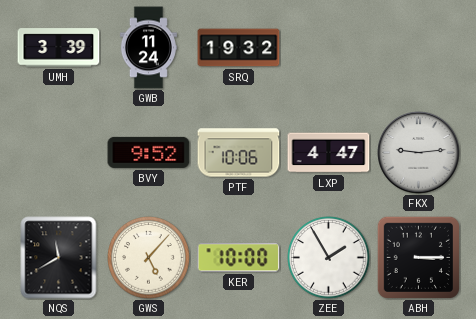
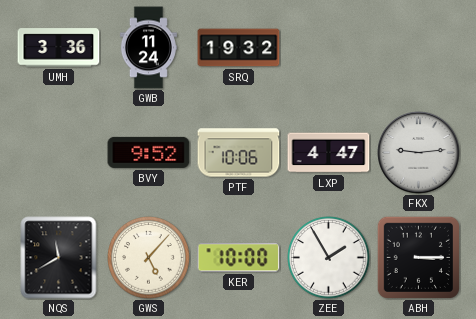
UMH: 3:39 -> 3:36
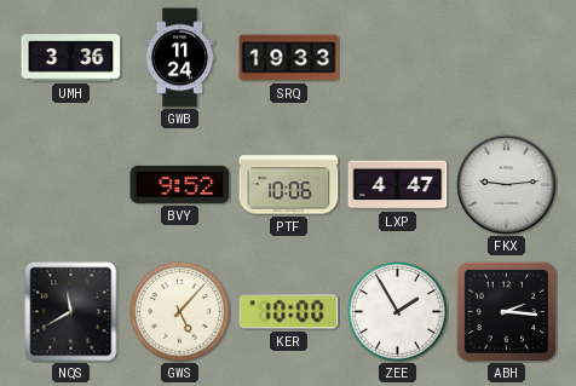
SRQ: 19:32 -> 19:33
ABH: 3:15 -> 2:16
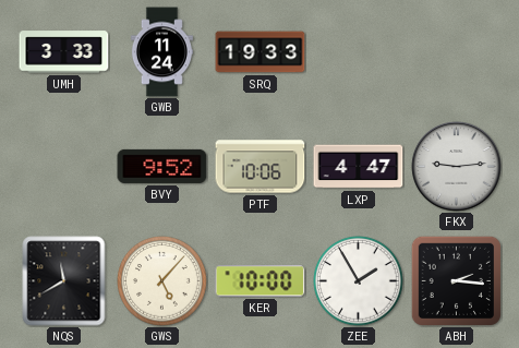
UMH: 3:36 -> 3:33
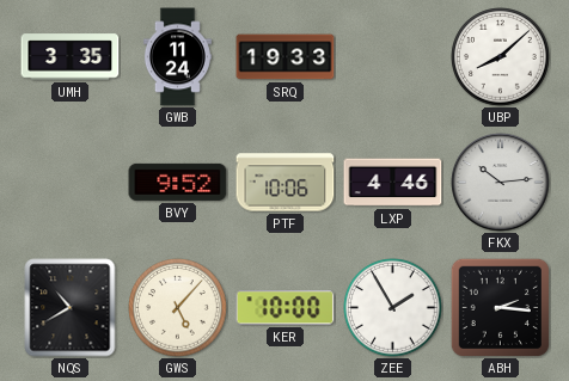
UMH: 3:33 -> 3:35
UBP: none -> 8:08
LXP: 4:47 -> 4:46
FKX: 9:14 -> 10:14
NQS: 11:40 -> 10:40
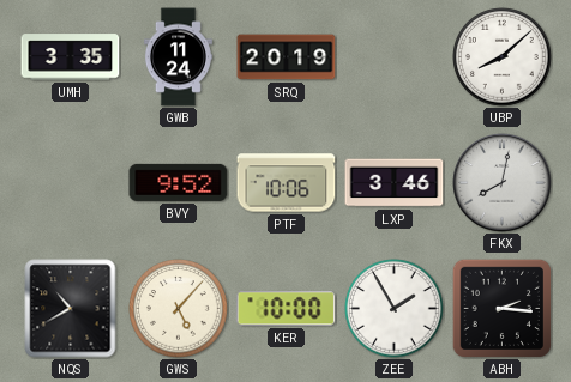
SRQ: 19:33 -> 20:19
LXP: 4:46 -> 3:46
FKX: 10:14 -> 8:02
